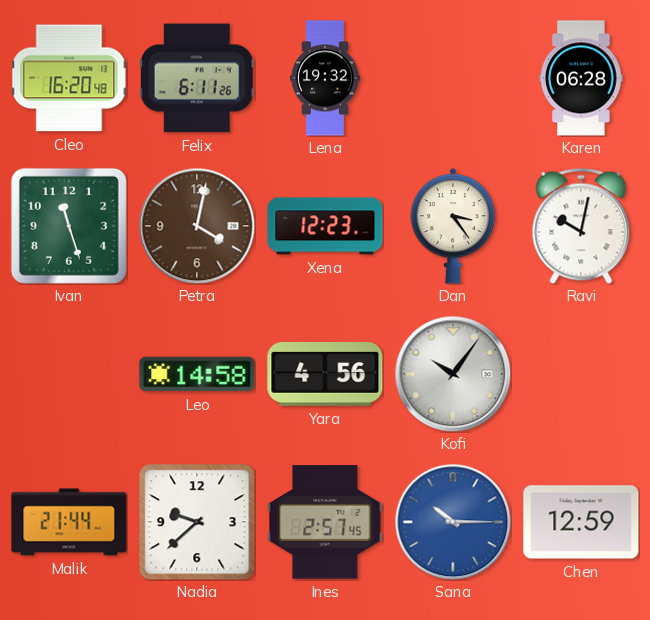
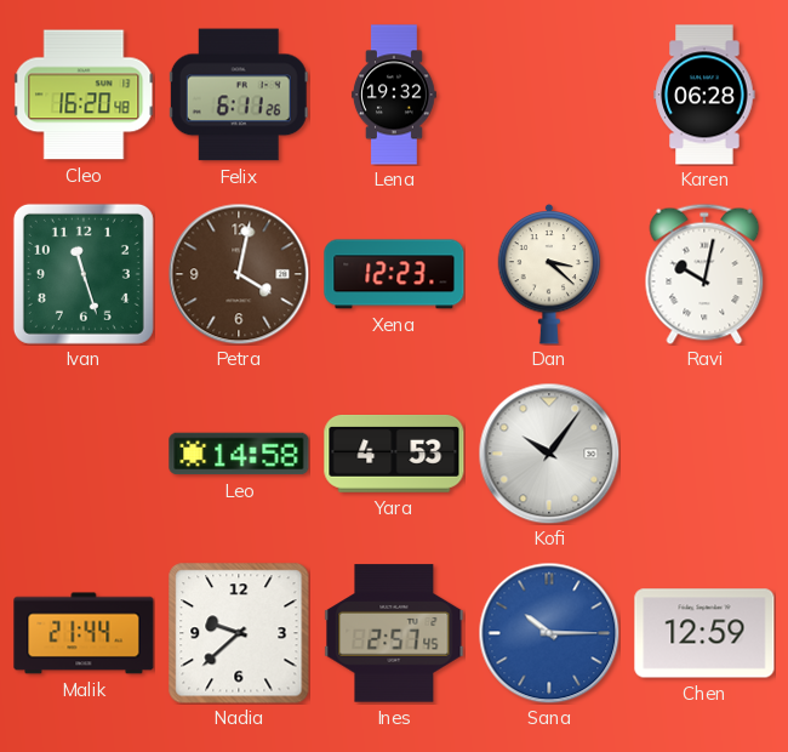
Dan: 3:24 -> 3:22
Yara: 4:56 -> 4:53
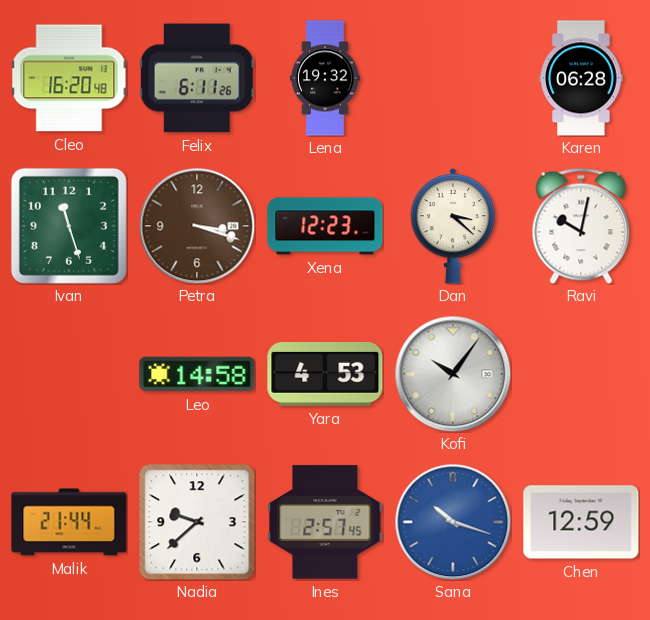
Petra: 4:02 -> 3:18
Sana: 10:15 -> 10:18
